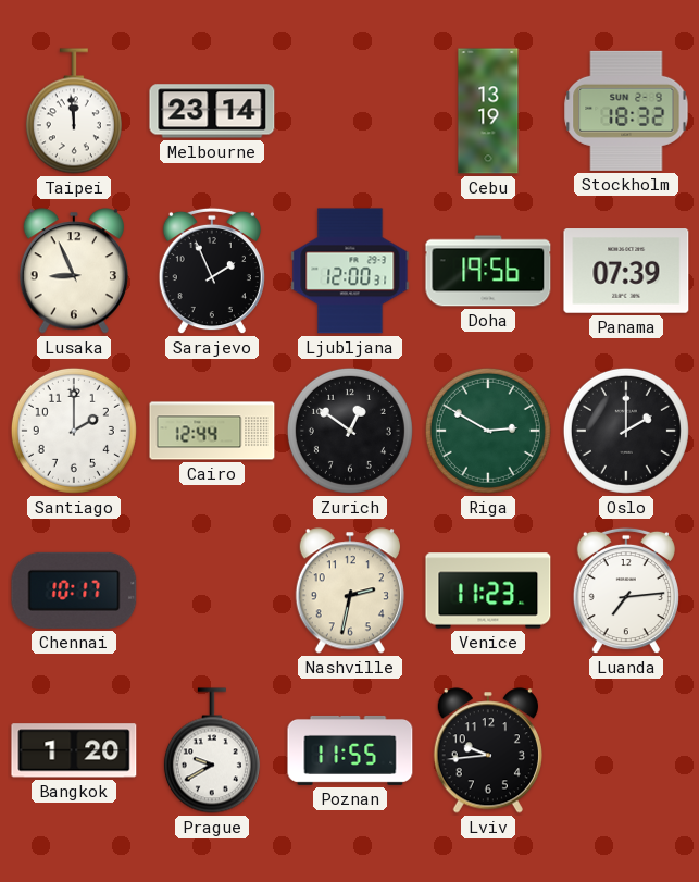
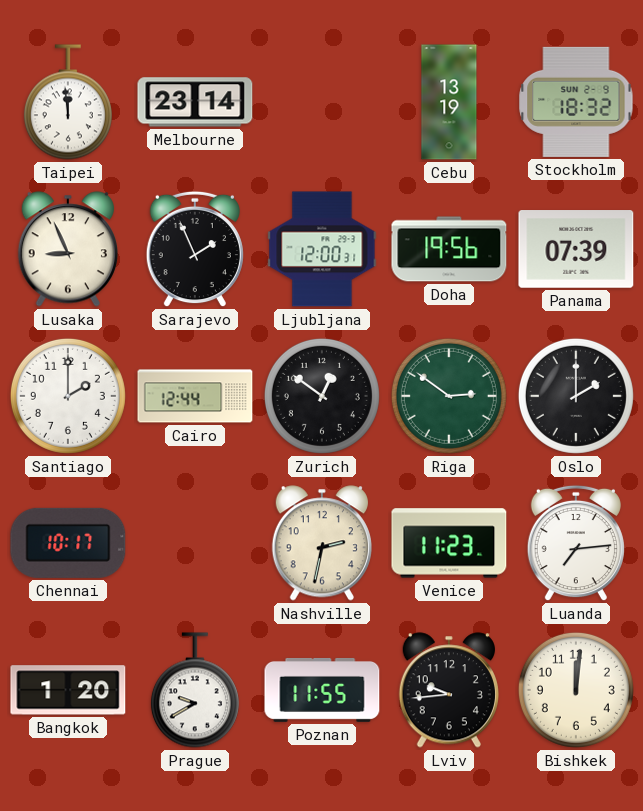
Riga: 2:50 -> 2:51
Bishkek: none -> 12:01
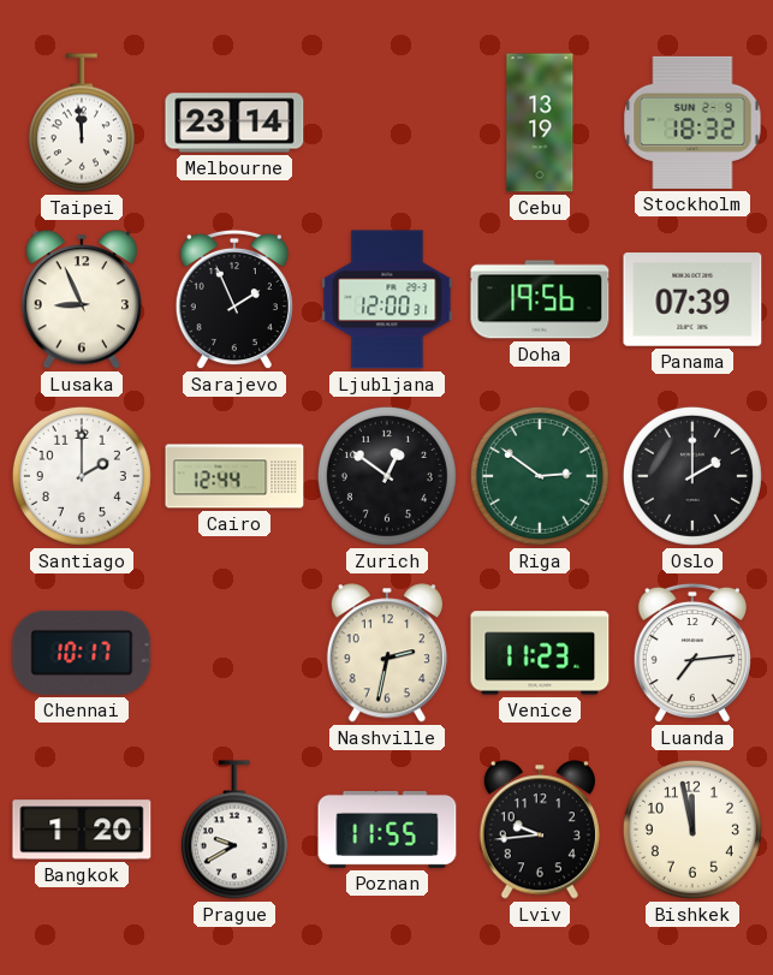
Bishkek: 12:01 -> 11:58
